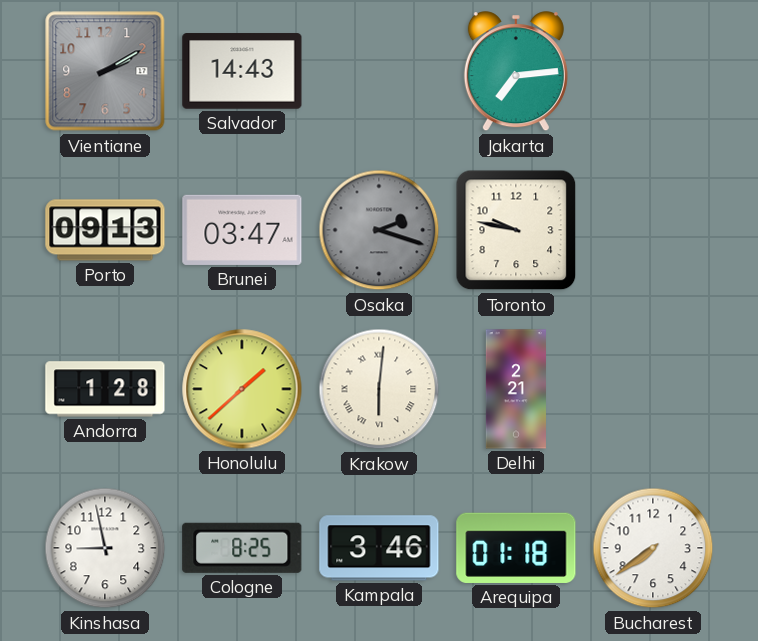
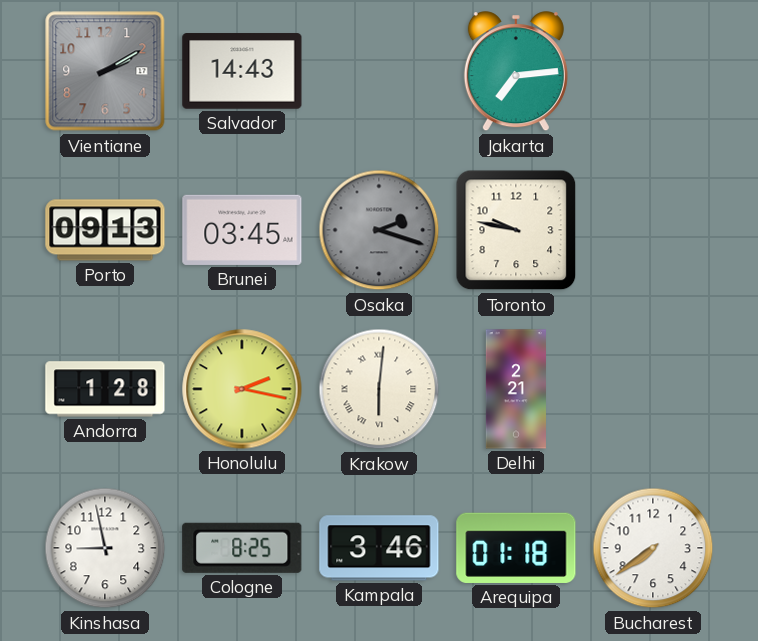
Brunei: 03:47 -> 03:45
Honolulu: 1:38 -> 2:17
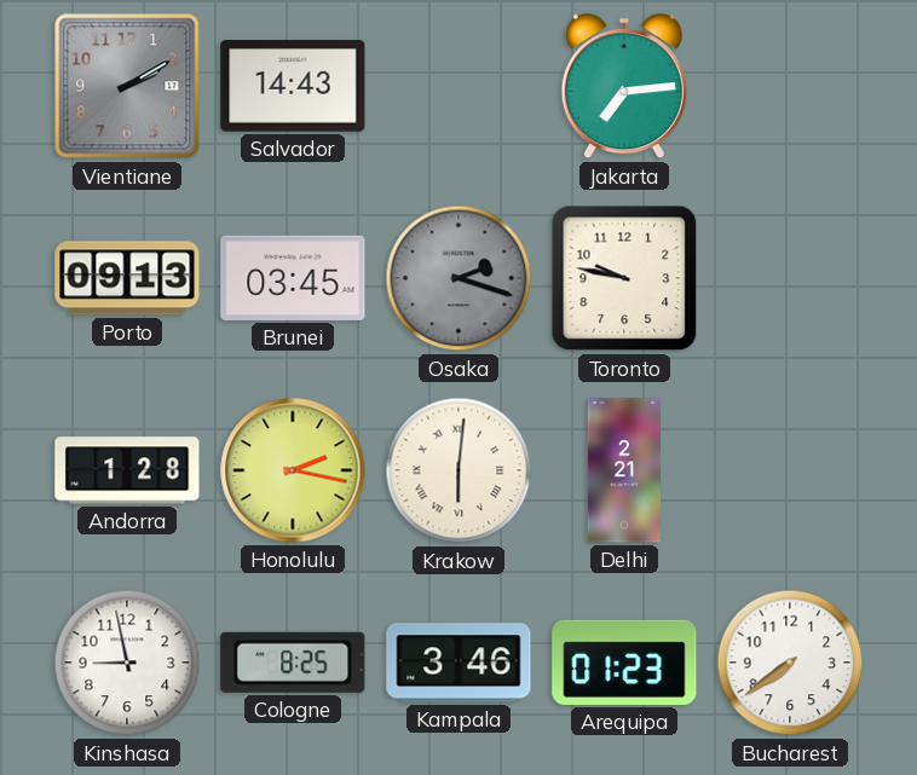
Arequipa: 01:18 -> 01:23
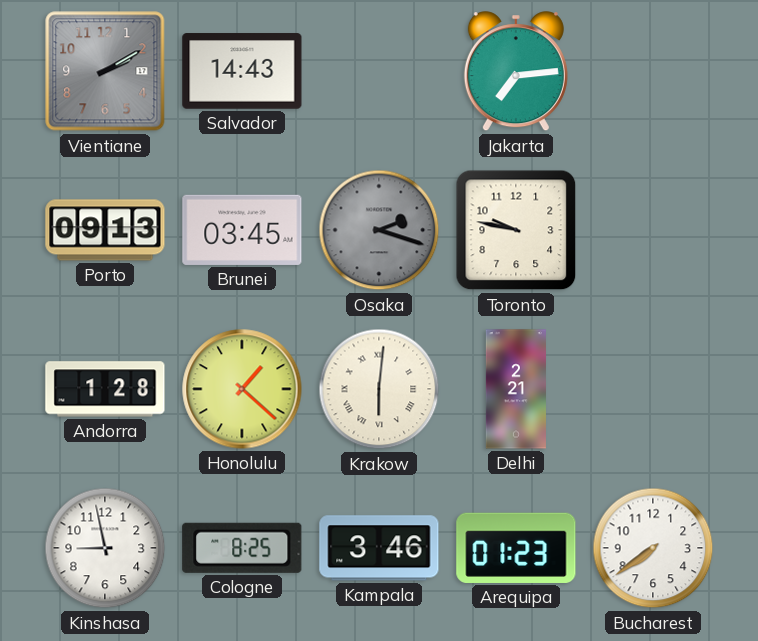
Honolulu: 2:17 -> 1:22
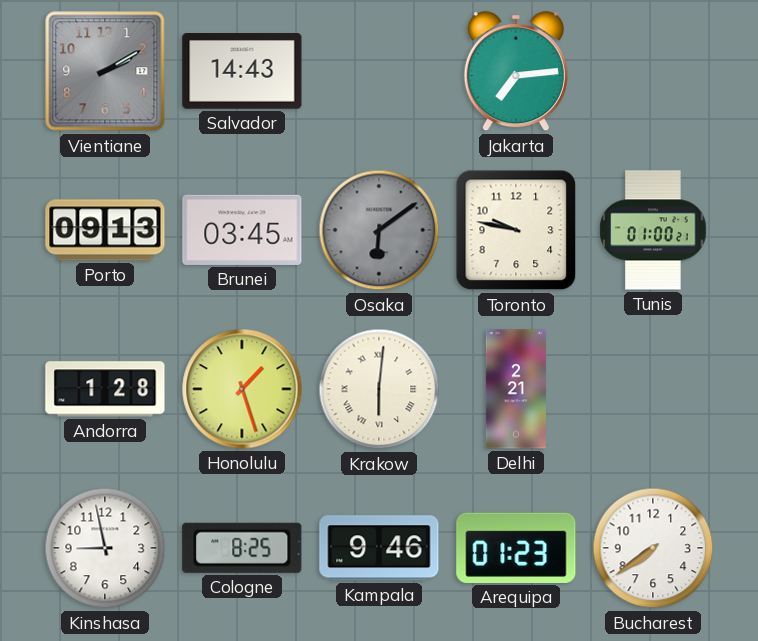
Osaka: 2:18 -> 6:09
Tunis: none -> 01:00
Honolulu: 1:22 -> 1:27
Kampala: 3:46 -> 9:46
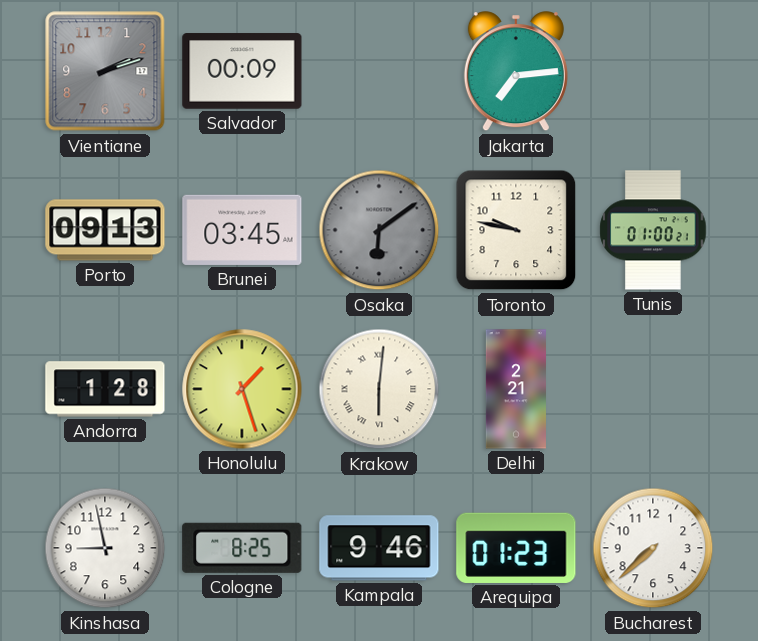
Vientiane: 2:10 -> 2:12
Salvador: 14:43 -> 00:09
Bucharest: 7:39 -> 7:38
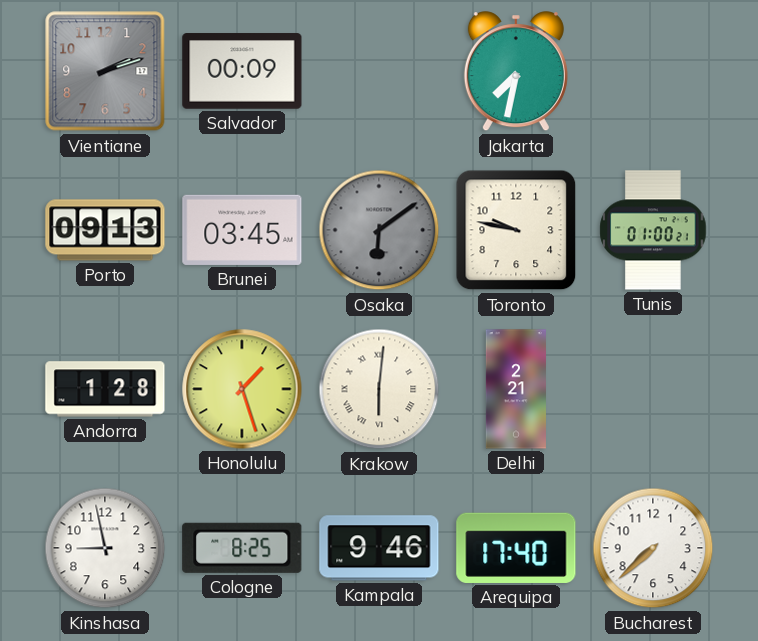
Jakarta: 7:14 -> 7:32
Arequipa: 01:23 -> 17:40
